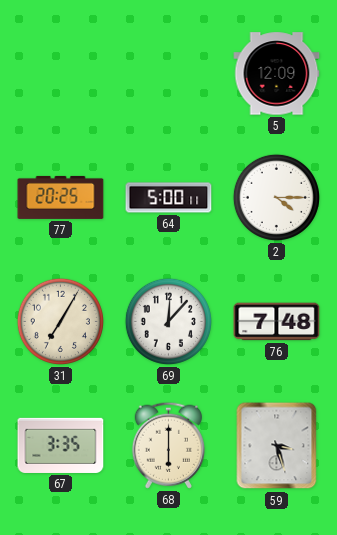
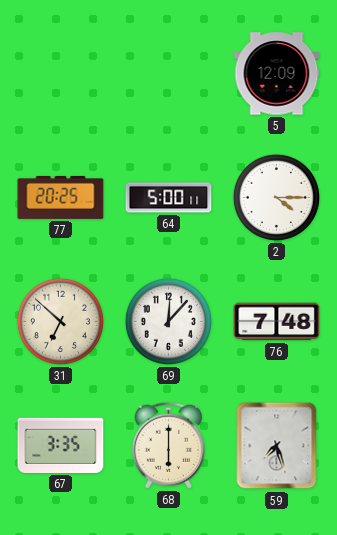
31: 7:05 -> 6:52
59: 3:27 -> 7:27
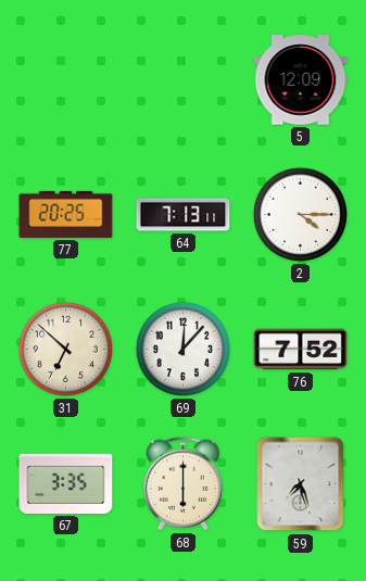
64: 5:00 -> 7:13
76: 7:48 -> 7:52
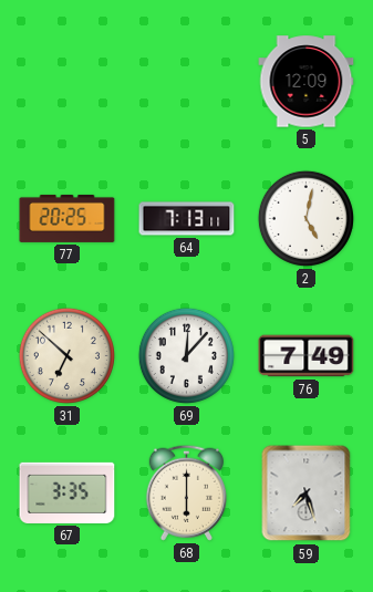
2: 4:15 -> 5:02
76: 7:52 -> 7:49
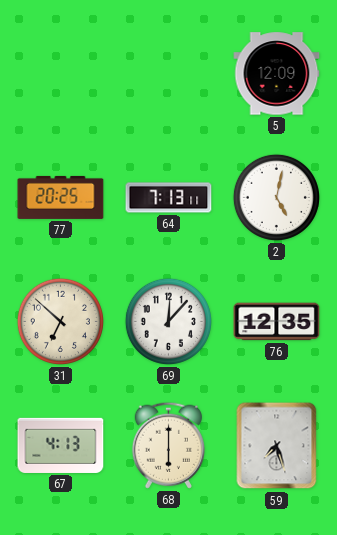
76: 7:49 -> 12:35
67: 3:35 -> 4:13
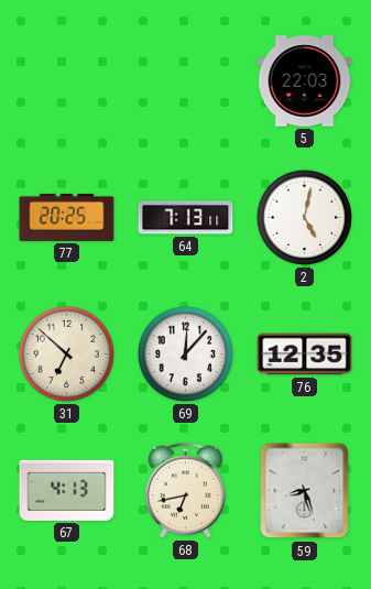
5: 12:09 -> 22:03
68: 6:00 -> 6:43
59: 7:27 -> 8:27
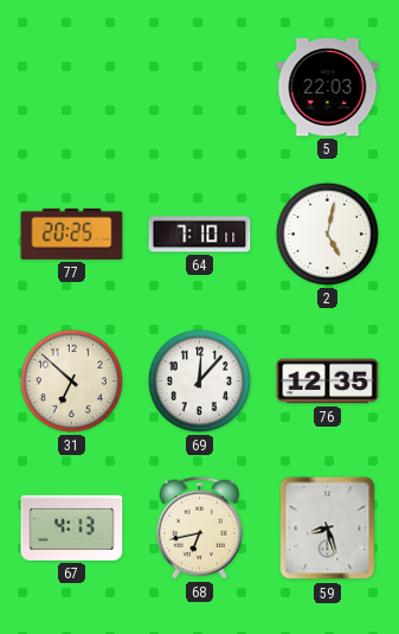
64: 7:13 -> 7:10
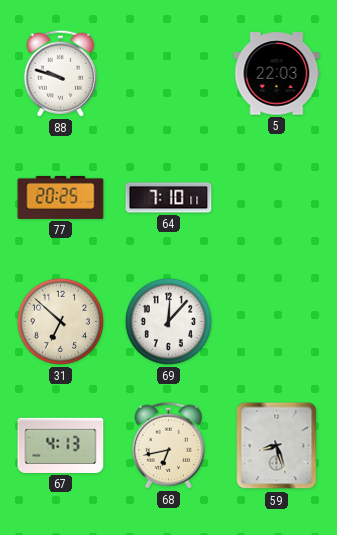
88: none -> 9:48
2: 5:02 -> none
76: 12:35 -> none
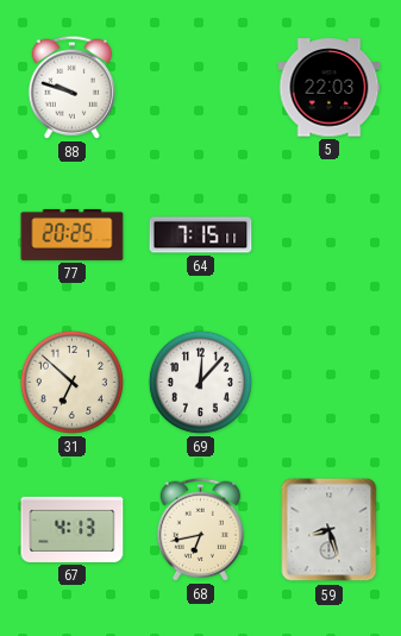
64: 7:10 -> 7:15
